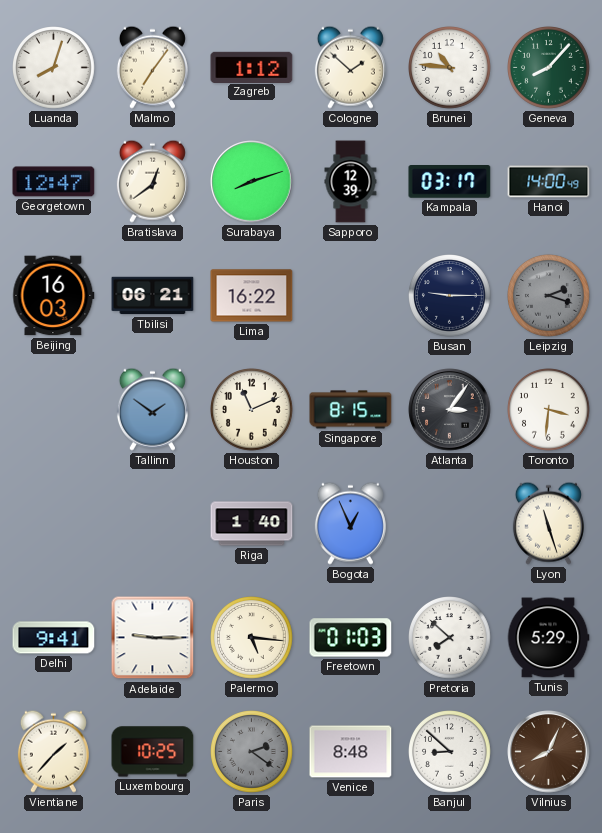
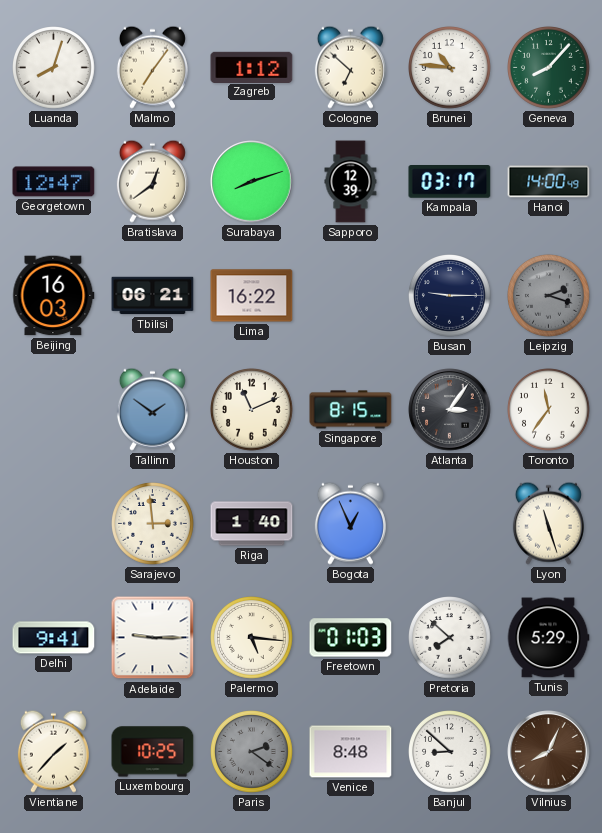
Cologne: 1:52 -> 6:52
Toronto: 3:31 -> 11:36
Sarajevo: none -> 2:59
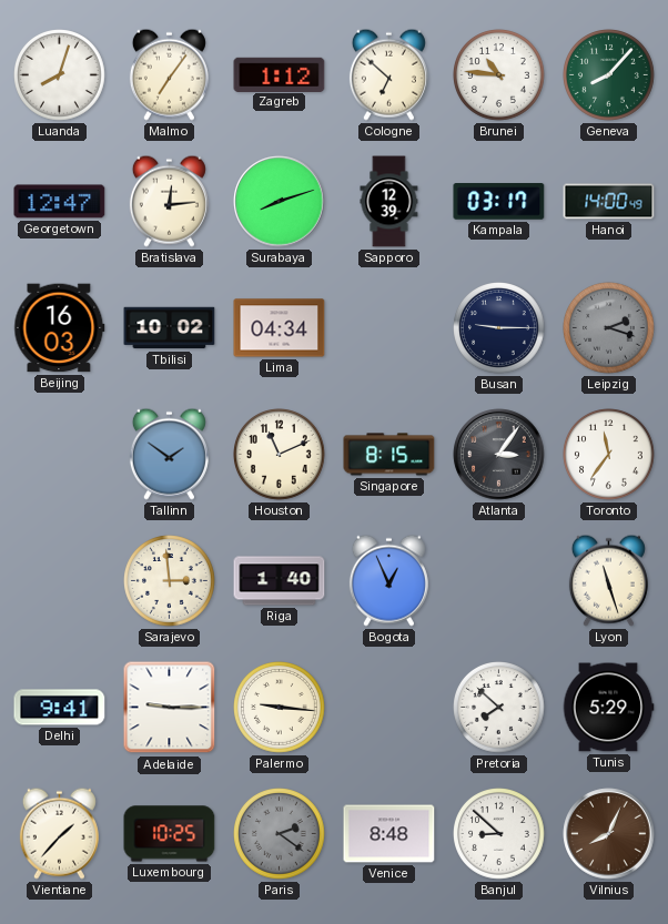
Bratislava: 12:39 -> 12:14
Tbilisi: 06:21 -> 10:02
Lima: 16:22 -> 04:34
Palermo: 5:16 -> 9:16
Freetown: 01:03 -> none
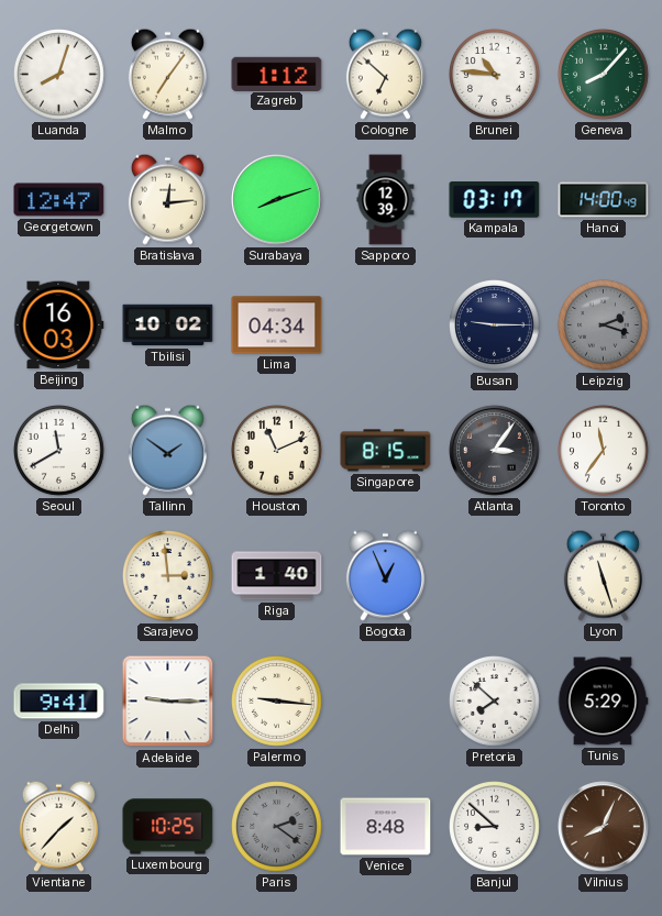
Seoul: none -> 11:40
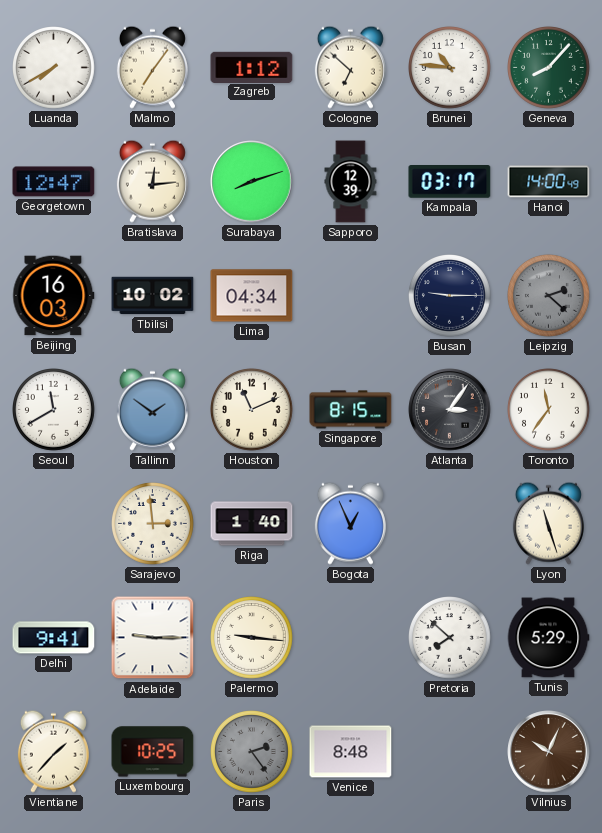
Luanda: 8:03 -> 7:40
Leipzig: 2:18 -> 2:22
Paris: 2:21 -> 2:24
Banjul: 8:52 -> none
Vilnius: 8:04 -> 10:04
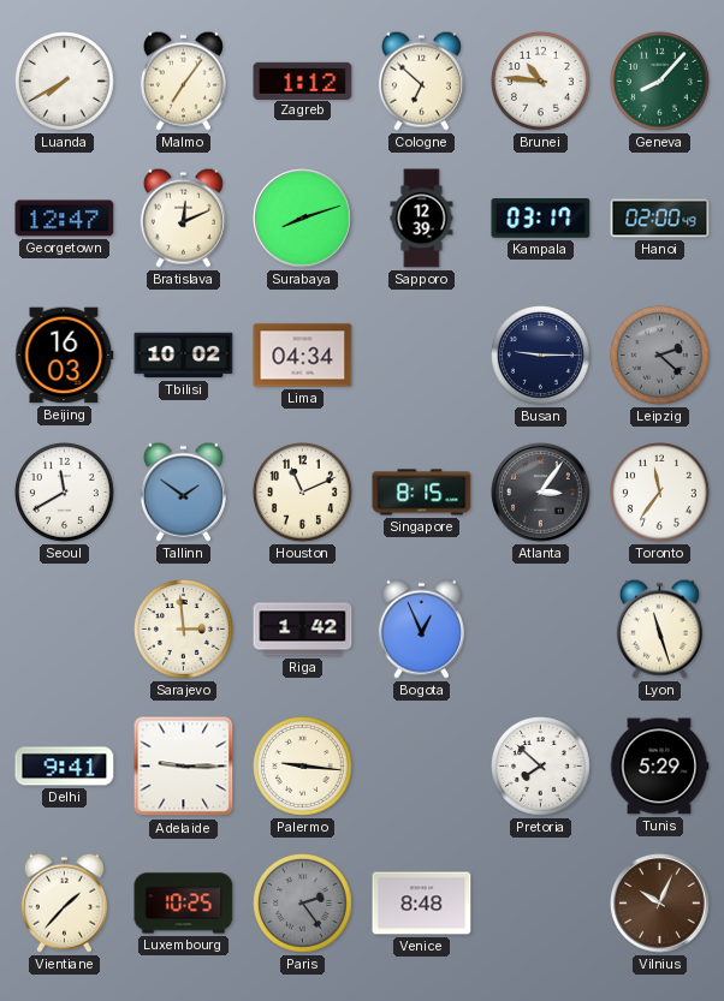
Bratislava: 12:14 -> 12:11
Hanoi: 14:00 -> 02:00
Riga: 1:40 -> 1:42
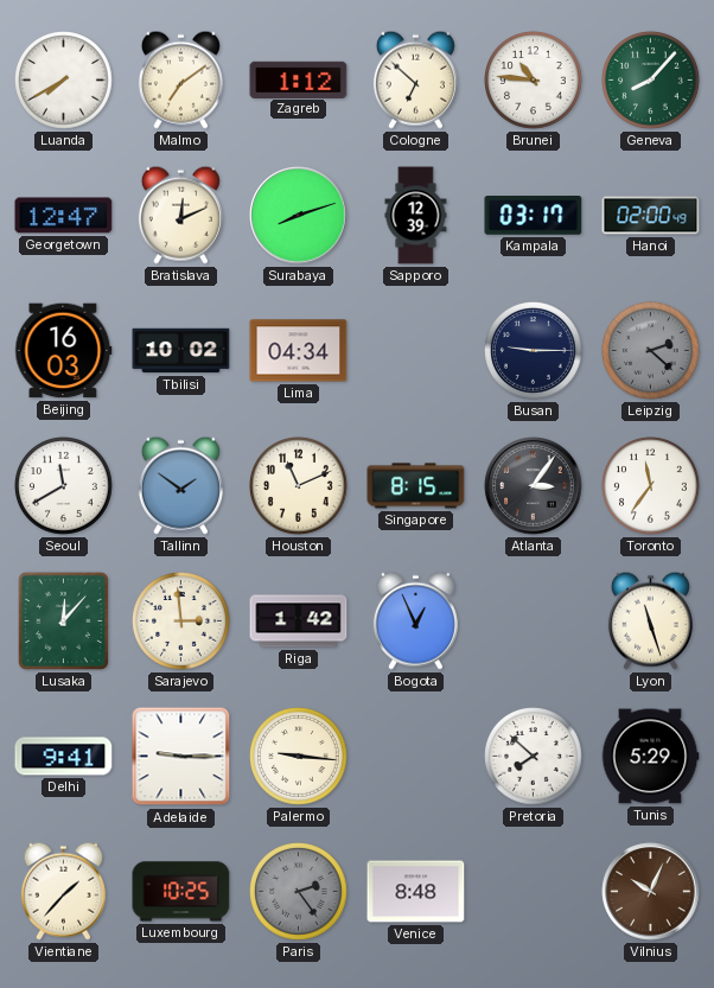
Malmo: 7:06 -> 7:09
Lusaka: none -> 12:07
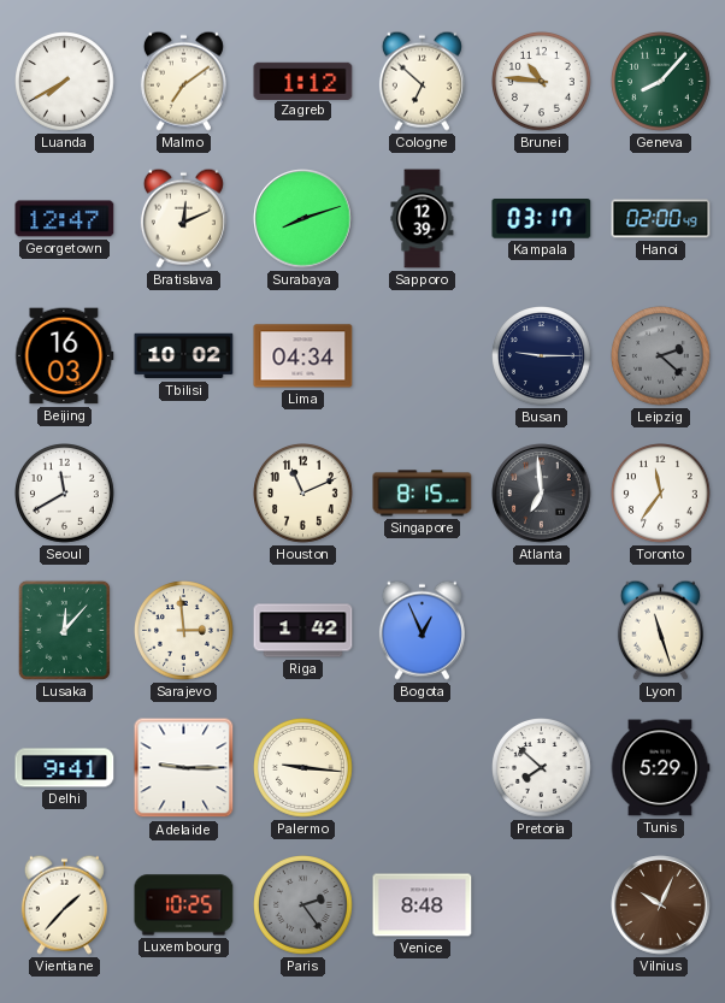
Tallinn: 1:51 -> none
Atlanta: 3:06 -> 6:59
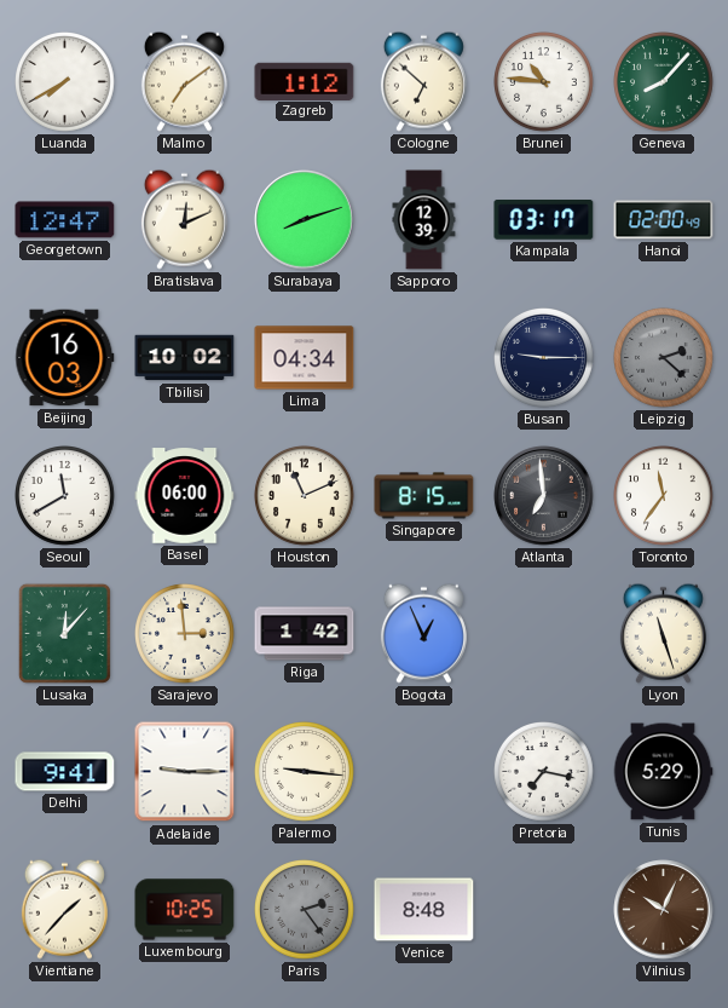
Basel: none -> 06:00
Pretoria: 7:52 -> 7:17
